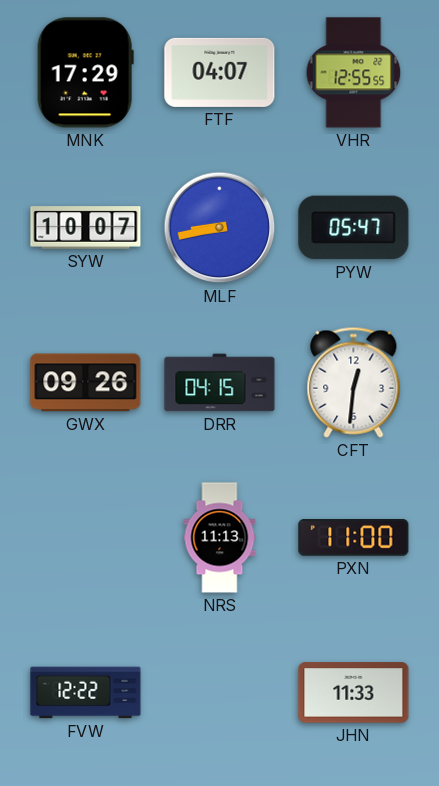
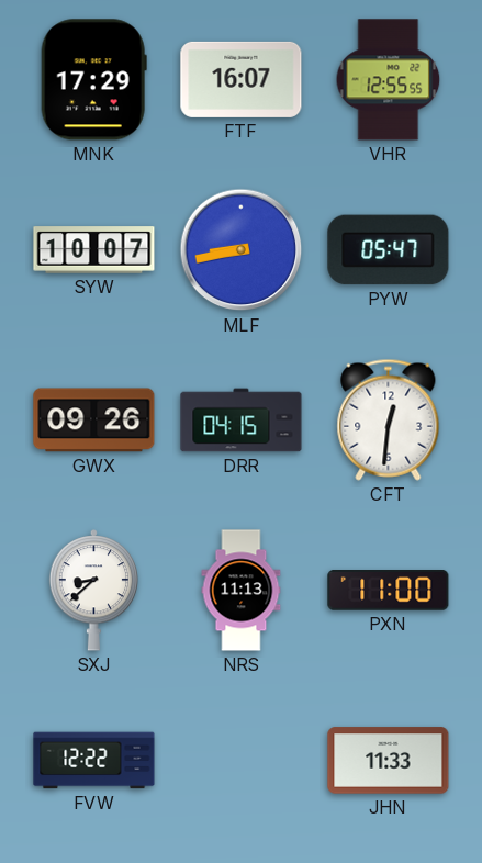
FTF: 04:07 -> 16:07
SXJ: none -> 8:38
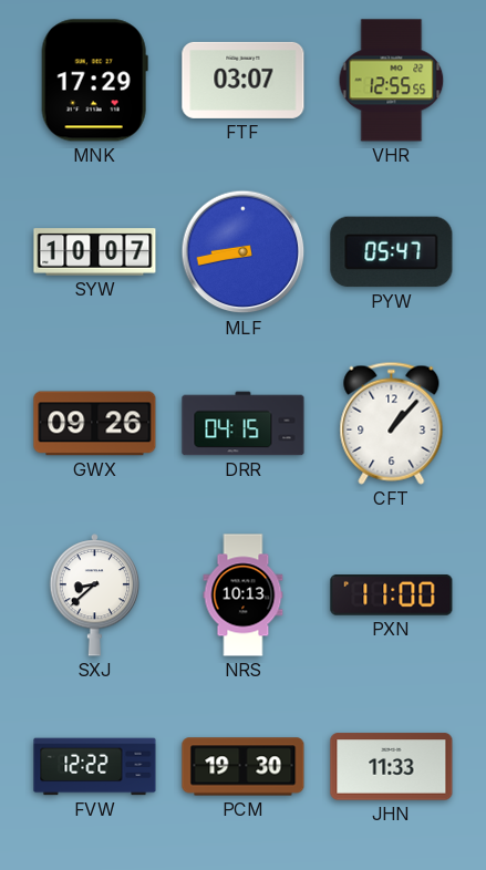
FTF: 16:07 -> 03:07
CFT: 12:31 -> 1:07
NRS: 11:13 -> 10:13
PCM: none -> 19:30
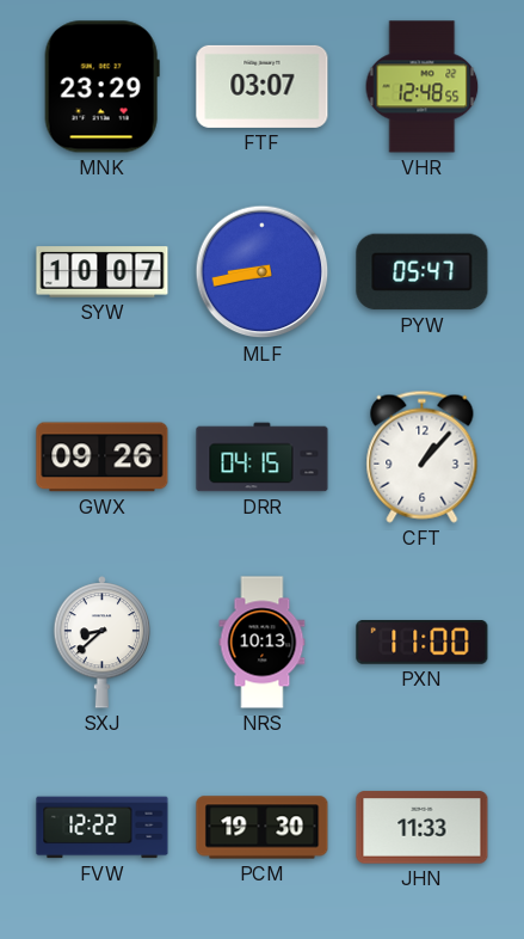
MNK: 17:29 -> 23:29
VHR: 12:55 -> 12:48
